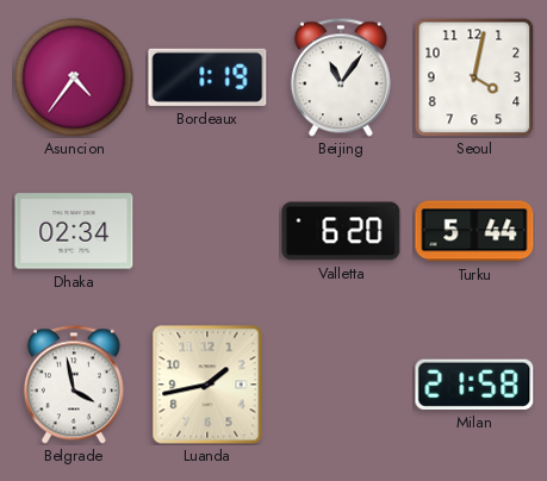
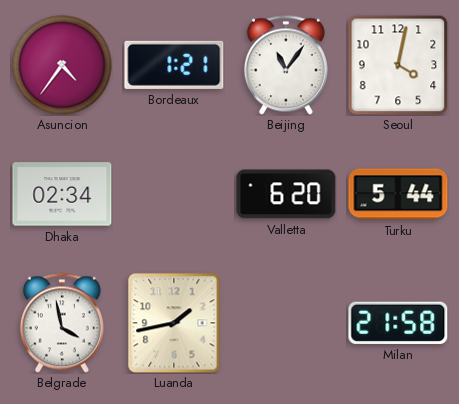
Bordeaux: 1:19 -> 1:21
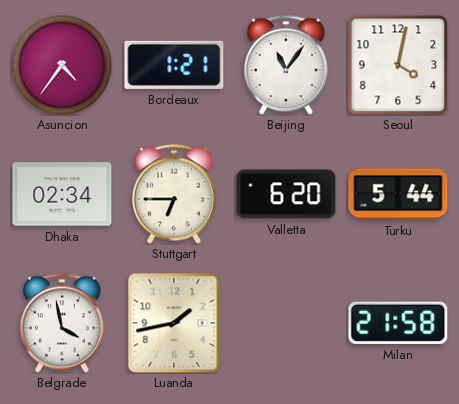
Stuttgart: none -> 6:45
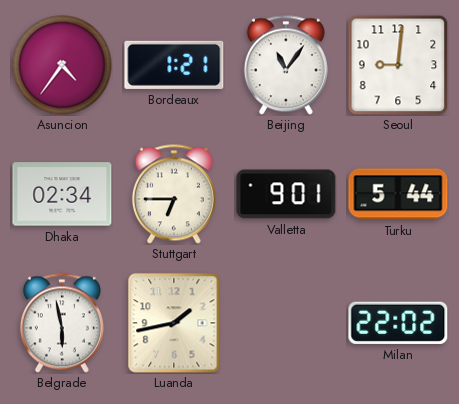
Seoul: 4:02 -> 9:01
Valletta: 6:20 -> 9:01
Belgrade: 3:58 -> 5:58
Milan: 21:58 -> 22:02
